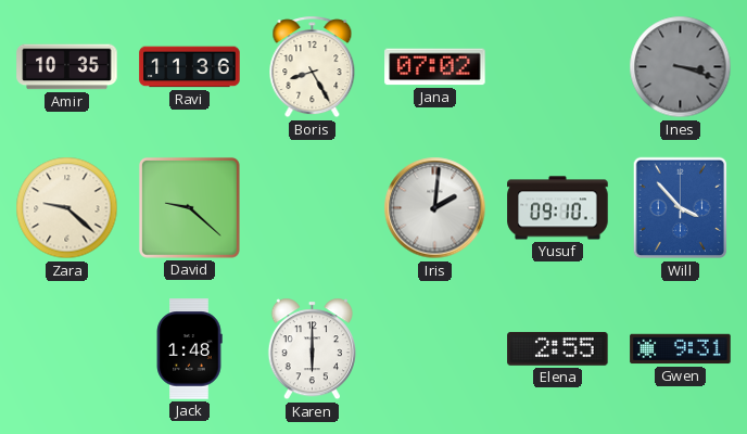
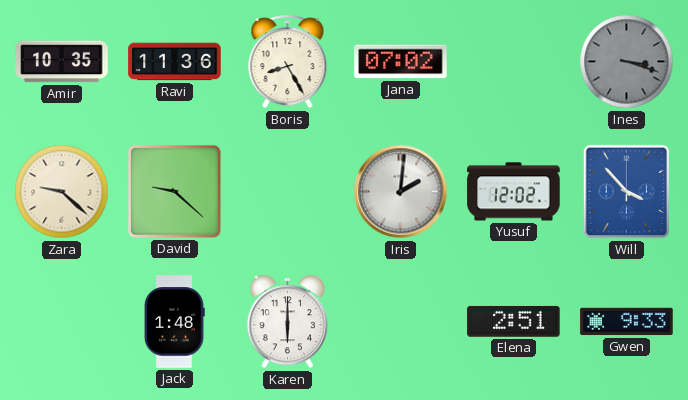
Yusuf: 09:10 -> 12:02
Elena: 2:55 -> 2:51
Gwen: 9:31 -> 9:33
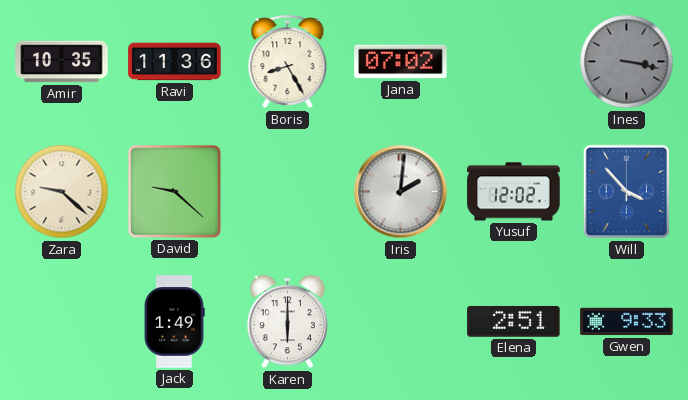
Ines: 3:18 -> 3:17
Jack: 1:48 -> 1:49
